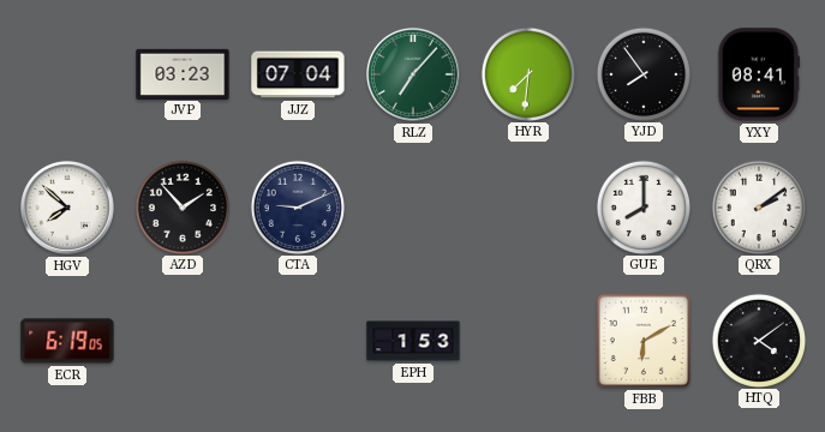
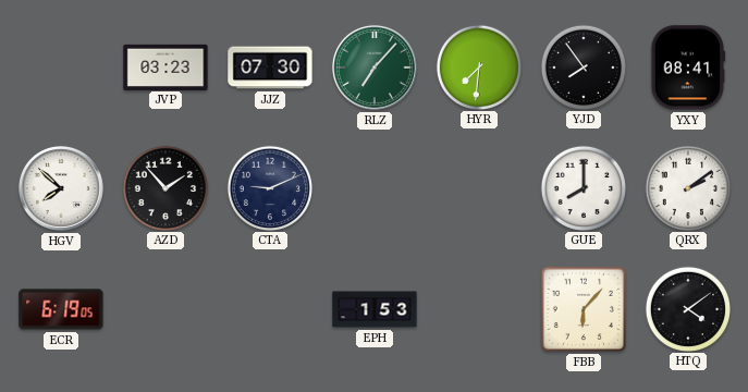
JJZ: 07:04 -> 07:30
FBB: 6:10 -> 6:07
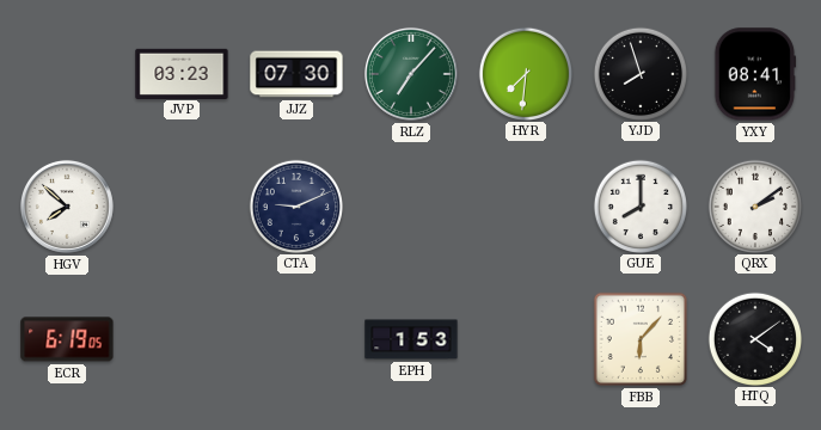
YJD: 7:54 -> 7:57
AZD: 1:53 -> none
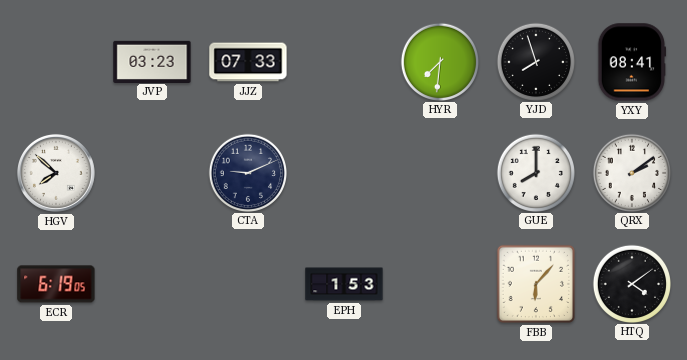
JJZ: 07:30 -> 07:33
RLZ: 7:07 -> none
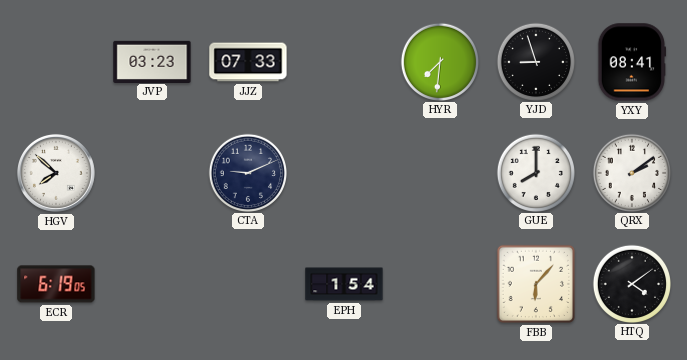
YJD: 7:57 -> 8:57
EPH: 1:53 -> 1:54
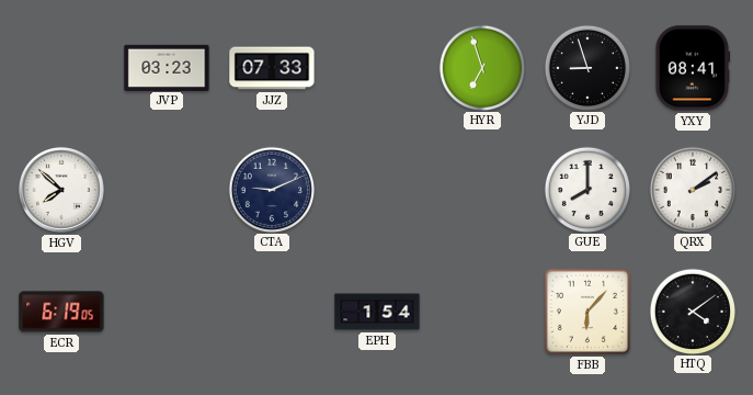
HYR: 7:31 -> 6:57
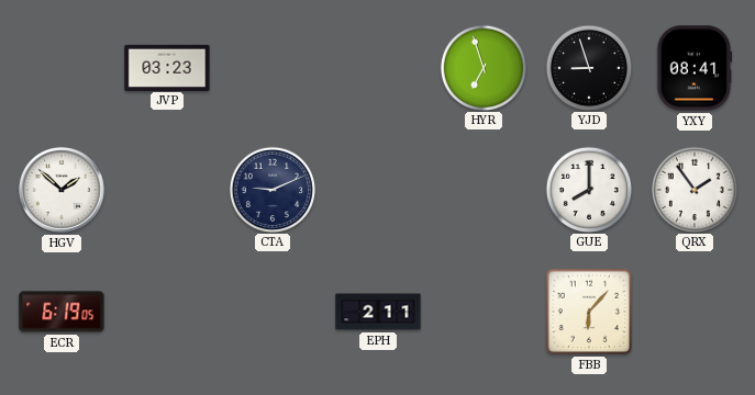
JJZ: 07:33 -> none
HGV: 7:52 -> 1:52
QRX: 2:09 -> 1:54
EPH: 1:54 -> 2:11
HTQ: 4:09 -> none
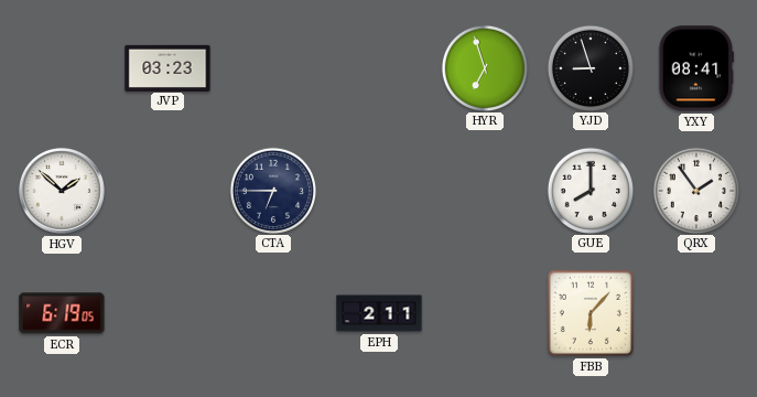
CTA: 9:11 -> 6:45
